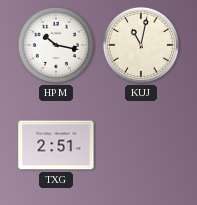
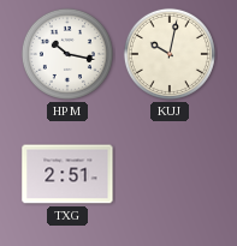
KUJ: 11:02 -> 10:02
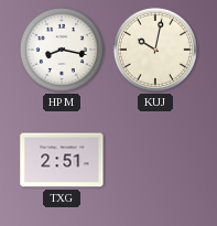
HPM: 10:17 -> 8:17
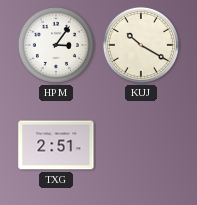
HPM: 8:17 -> 3:06
KUJ: 10:02 -> 10:20
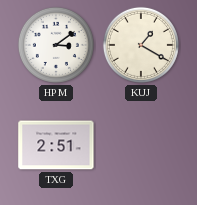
HPM: 3:06 -> 3:09
KUJ: 10:20 -> 1:20
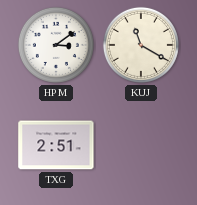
KUJ: 1:20 -> 11:20
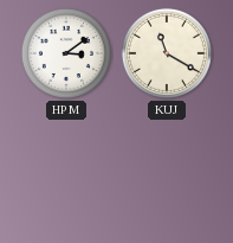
TXG: 2:51 -> none
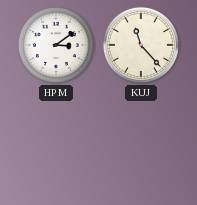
KUJ: 11:20 -> 11:23
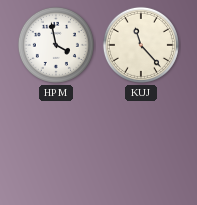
HPM: 3:09 -> 3:58
